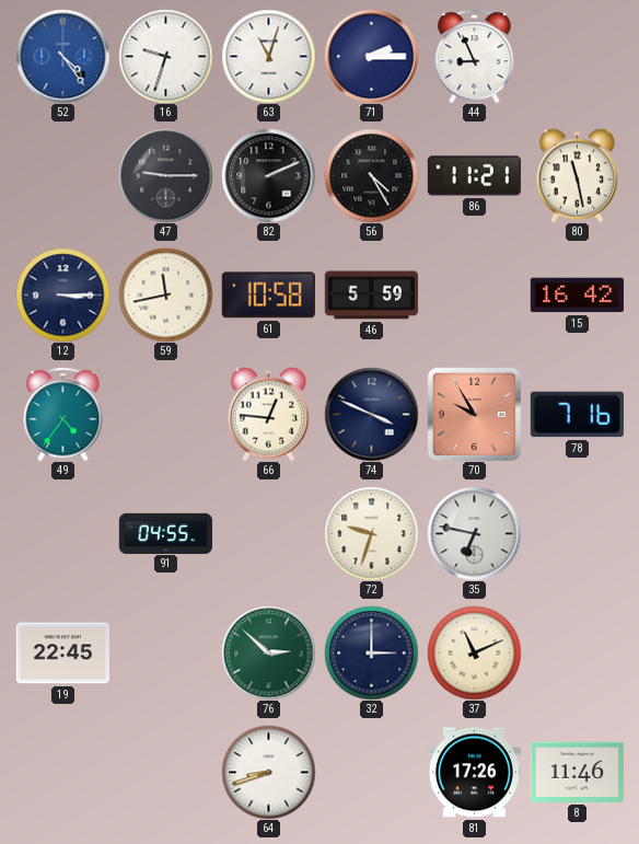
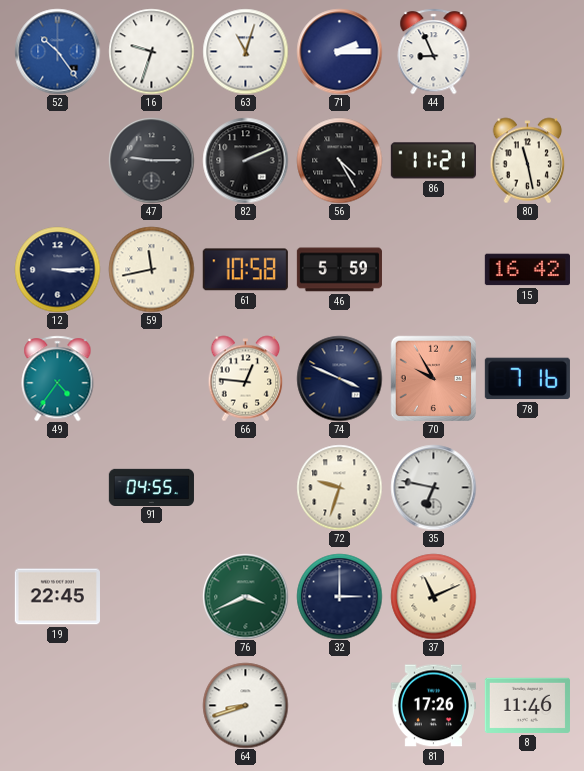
52: 4:24 -> 10:24
76: 2:52 -> 3:41
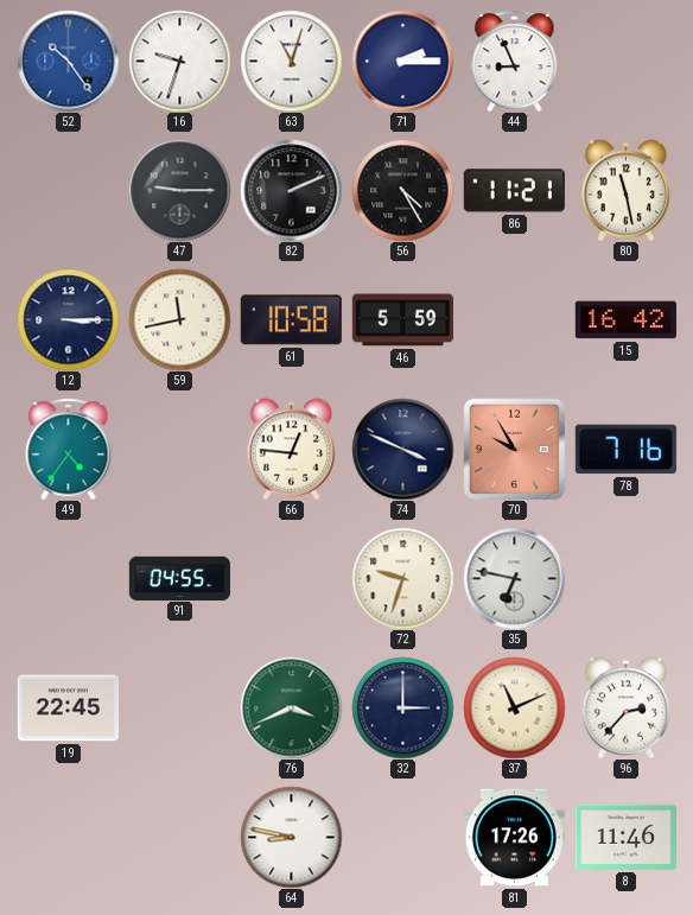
96: none -> 2:37
64: 8:42 -> 8:47
